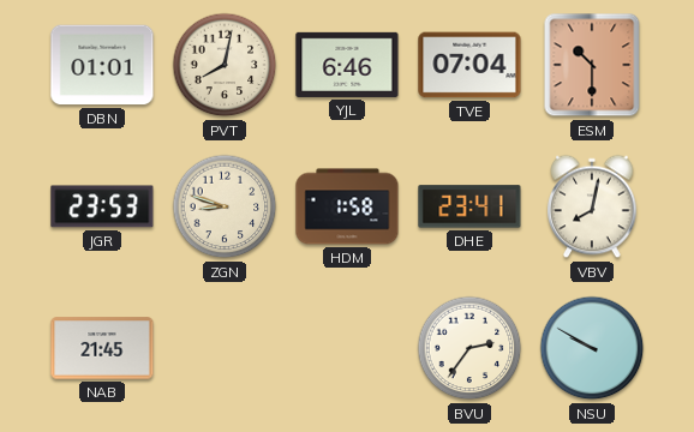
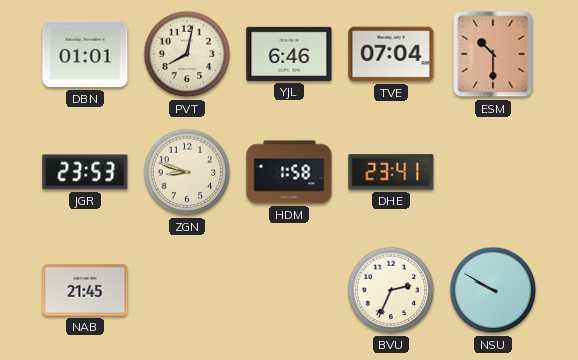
VBV: 8:02 -> none
BVU: 2:36 -> 2:34
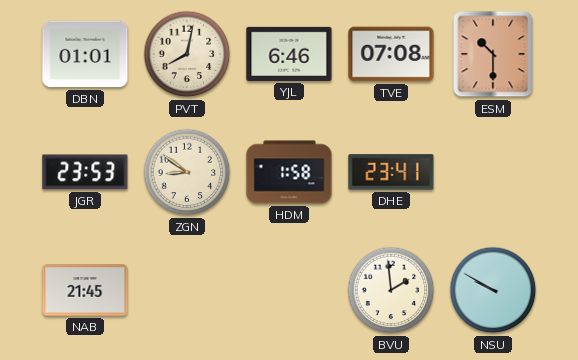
TVE: 07:04 -> 07:08
ZGN: 8:48 -> 8:51
BVU: 2:34 -> 1:59
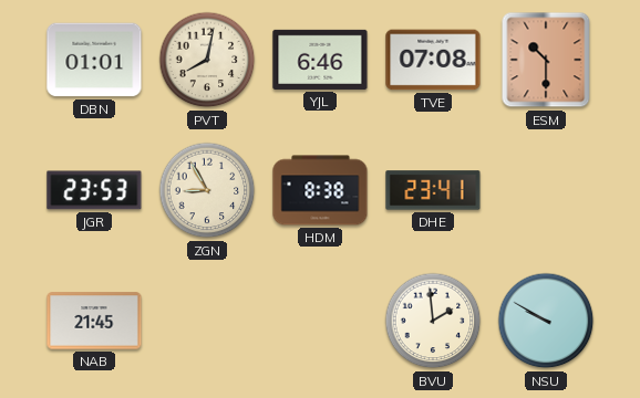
ZGN: 8:51 -> 8:55
HDM: 1:58 -> 8:38
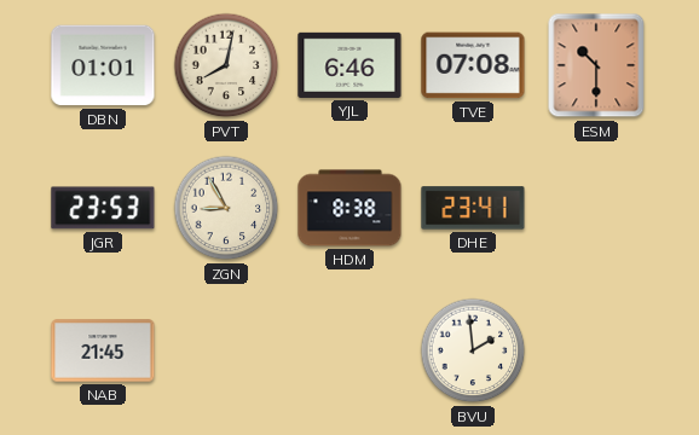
NSU: 9:50 -> none
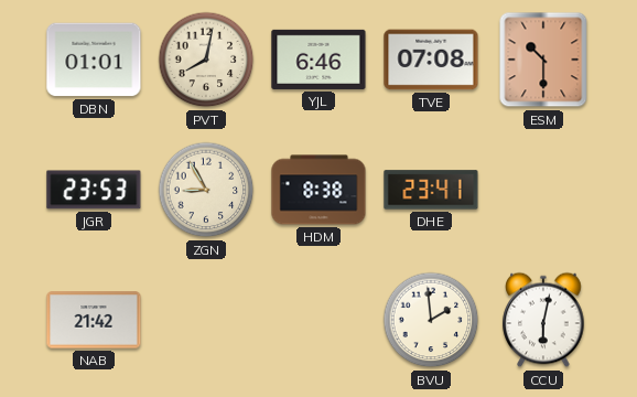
NAB: 21:45 -> 21:42
CCU: none -> 6:02
